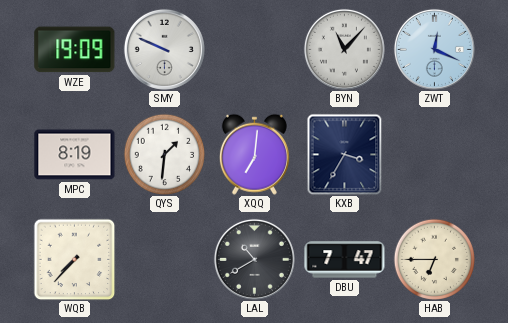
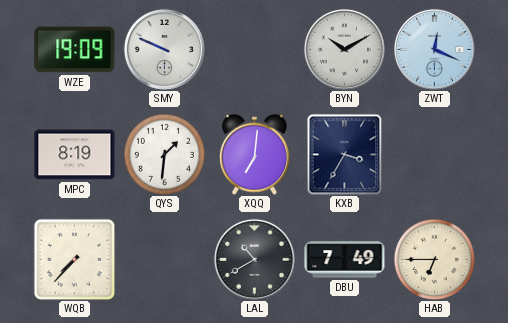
BYN: 11:07 -> 10:10
DBU: 7:47 -> 7:49
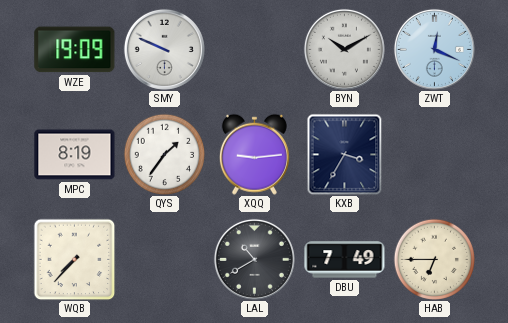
QYS: 1:31 -> 1:36
XQQ: 7:01 -> 9:14
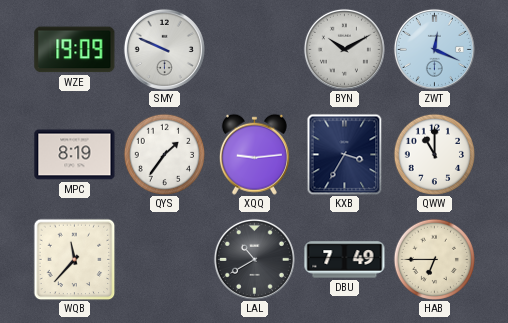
QWW: none -> 11:00
WQB: 7:37 -> 11:37
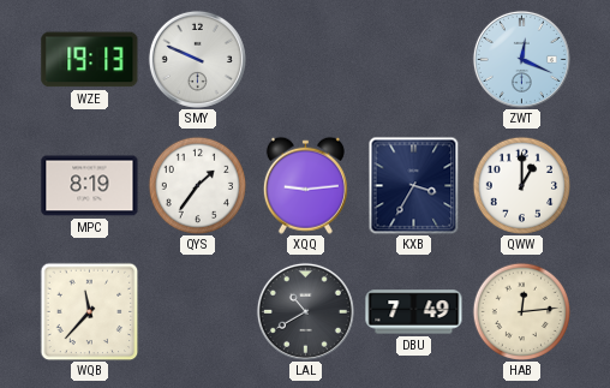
WZE: 19:09 -> 19:13
BYN: 10:10 -> none
QWW: 11:00 -> 1:00
HAB: 6:45 -> 12:14
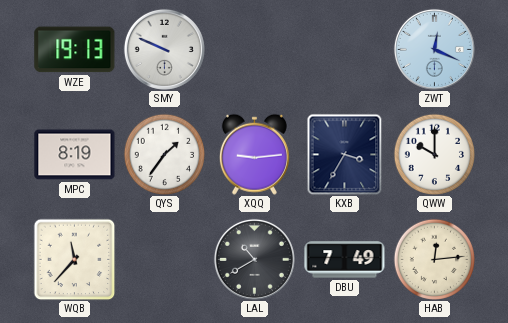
QWW: 1:00 -> 10:00
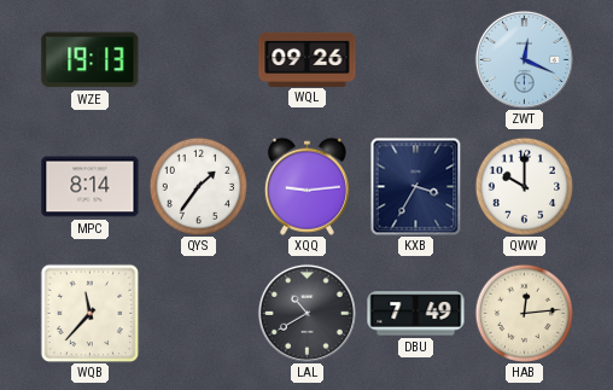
SMY: 9:49 -> none
WQL: none -> 09:26
MPC: 8:19 -> 8:14
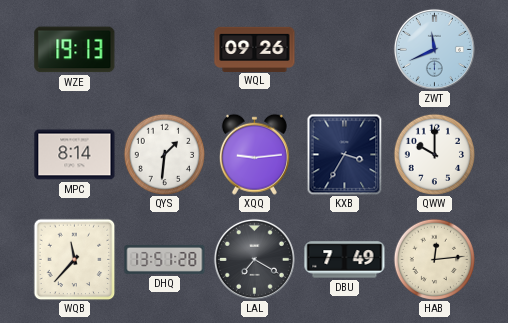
ZWT: 12:19 -> 11:41
QYS: 1:36 -> 1:31
DHQ: none -> 13:51
LAL: 10:40 -> 7:20
